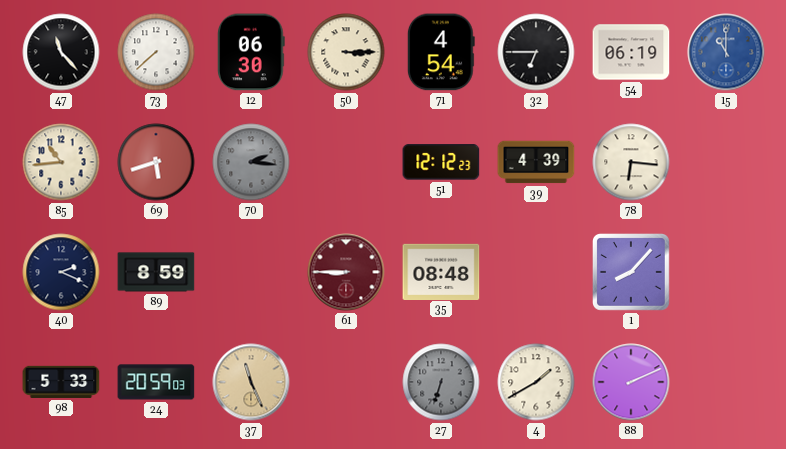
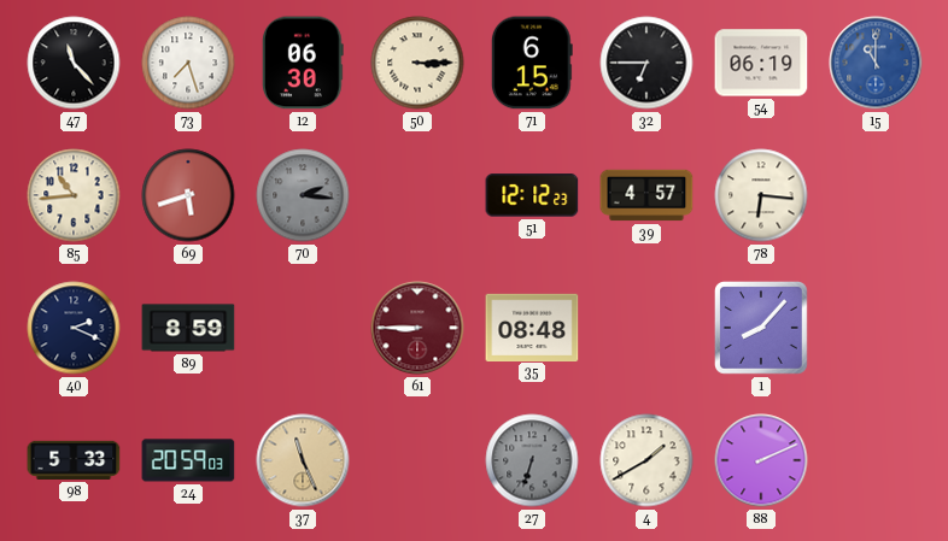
73: 7:38 -> 7:27
71: 4:54 -> 6:15
39: 4:39 -> 4:57
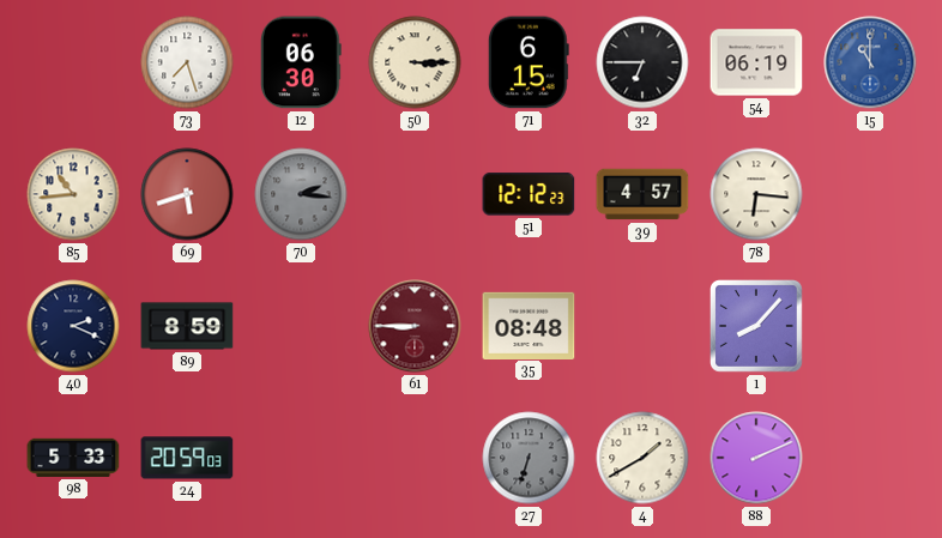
47: 11:23 -> none
37: 11:26 -> none
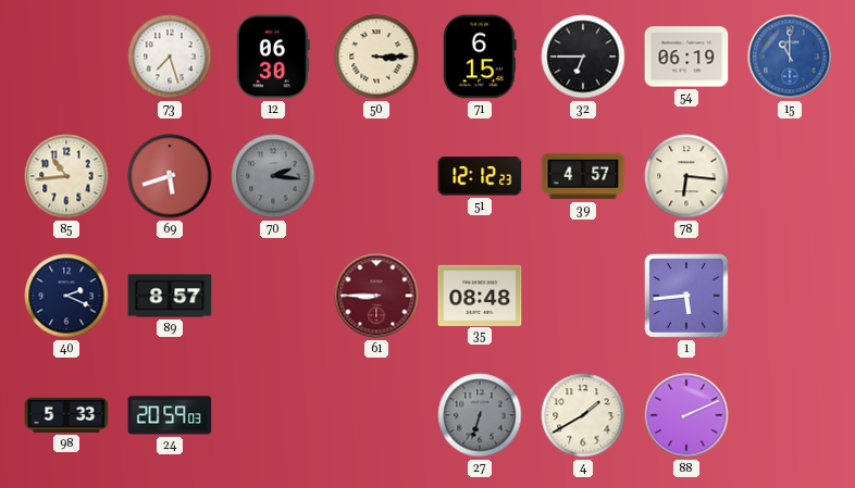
89: 8:59 -> 8:57
1: 8:07 -> 5:44
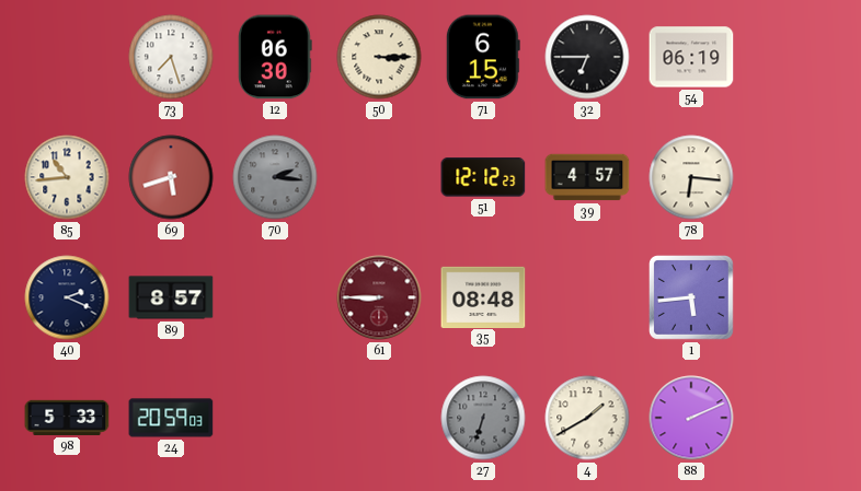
15: 11:00 -> none
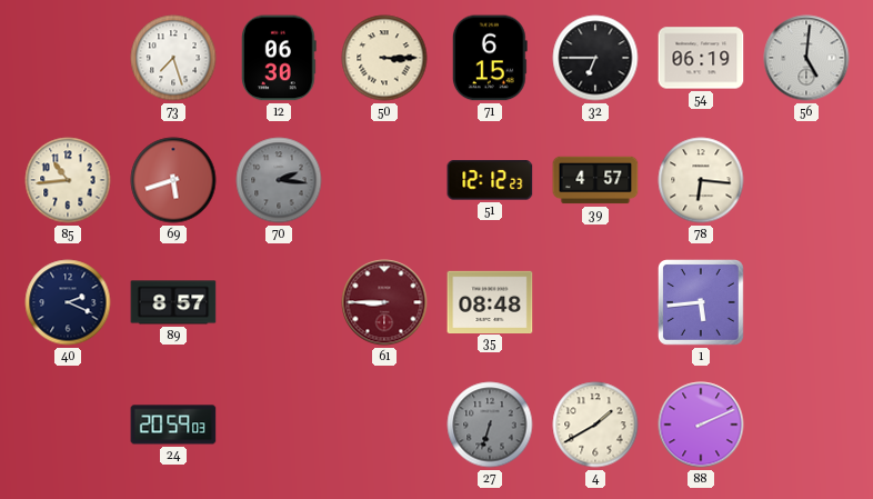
56: none -> 5:01
98: 5:33 -> none
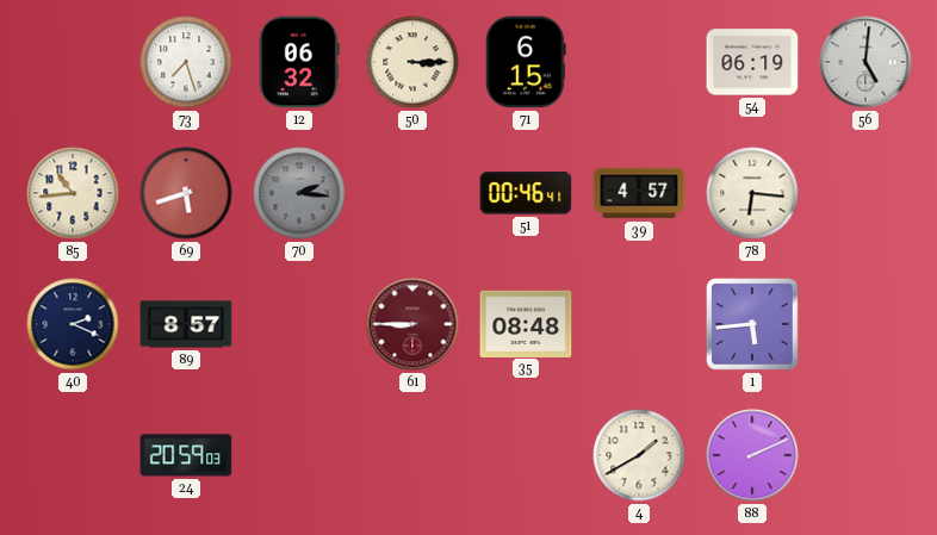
12: 06:30 -> 06:32
32: 6:45 -> none
51: 12:12 -> 00:46
27: 6:33 -> none
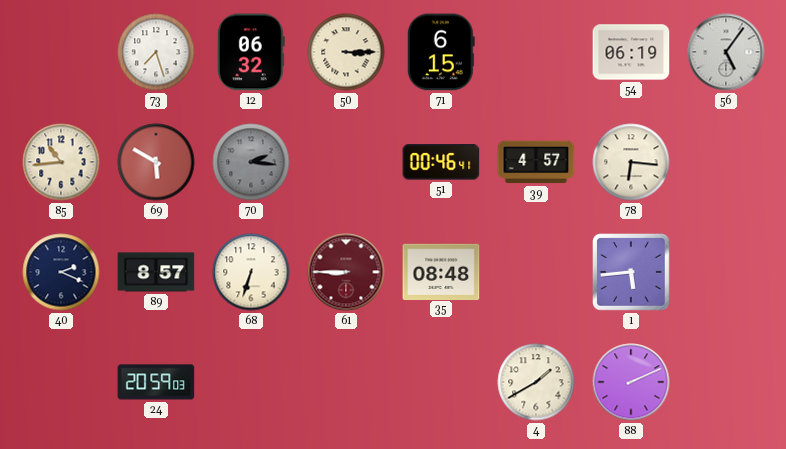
56: 5:01 -> 5:06
69: 5:42 -> 5:50
68: none -> 6:33
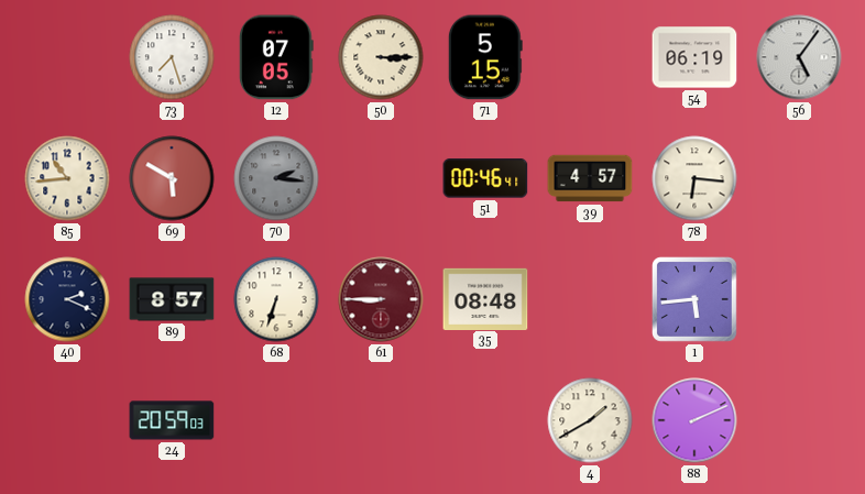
12: 06:32 -> 07:05
71: 6:15 -> 5:15
